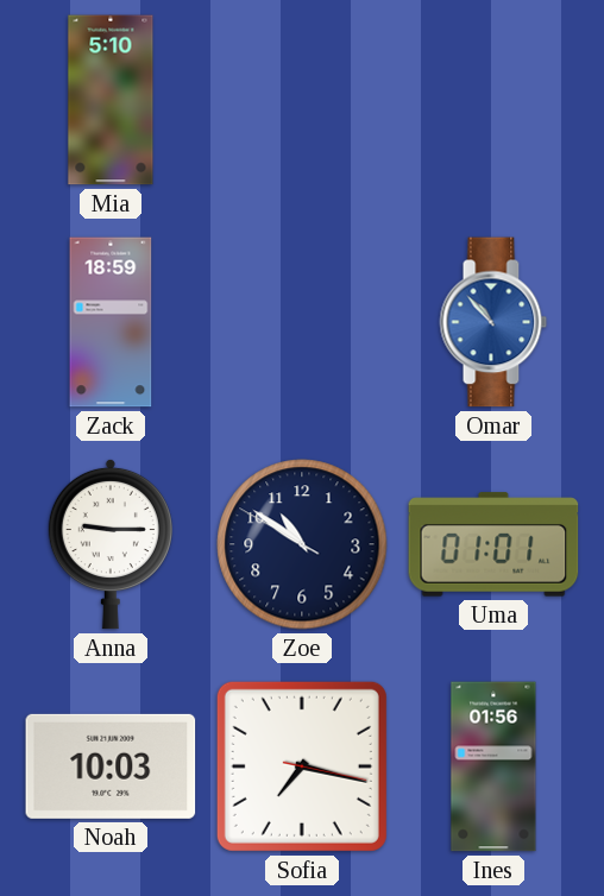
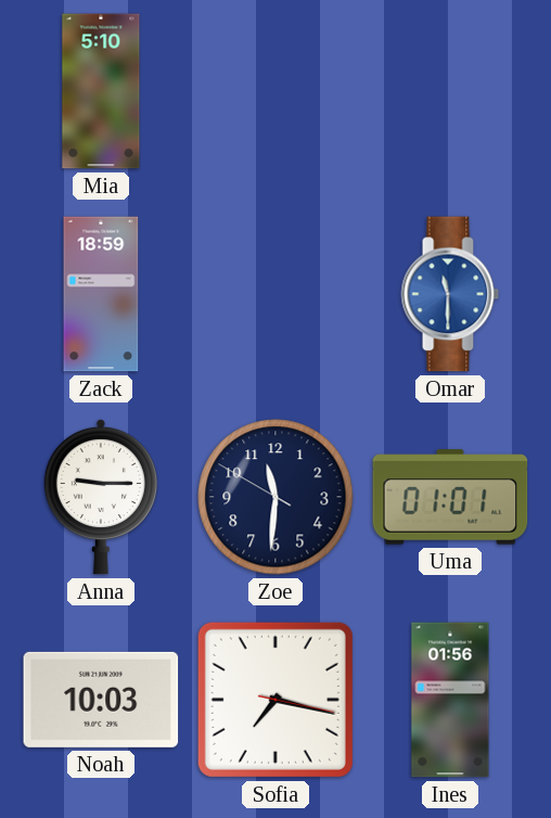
Omar: 10:53 -> 11:30
Zoe: 10:50 -> 11:30
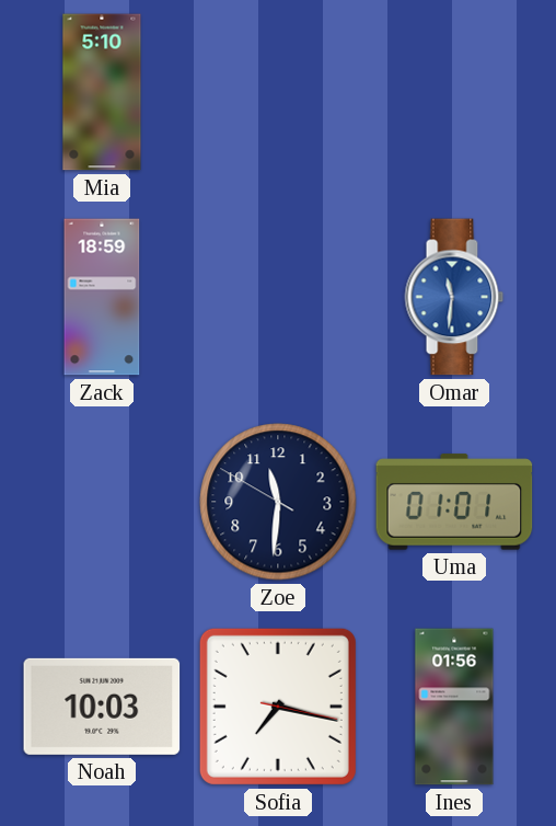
Omar: 11:30 -> 11:31
Anna: 9:15 -> none
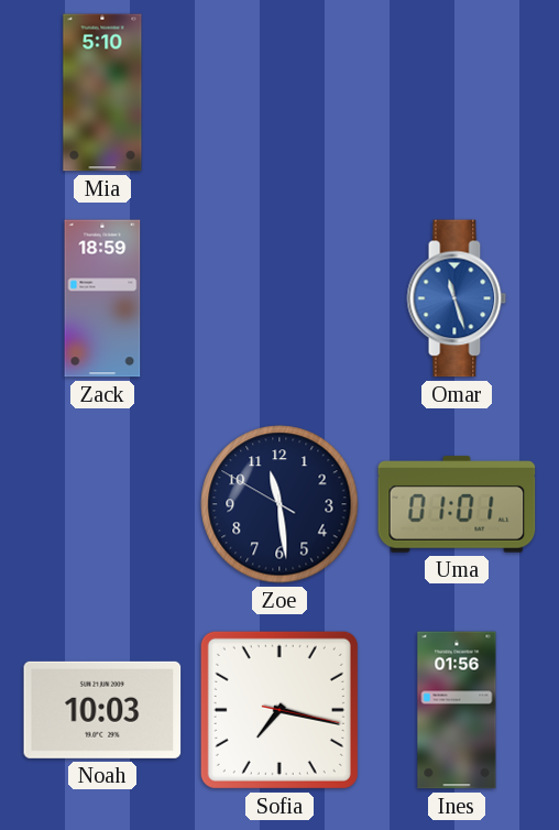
Omar: 11:31 -> 11:27
Zoe: 11:30 -> 11:28
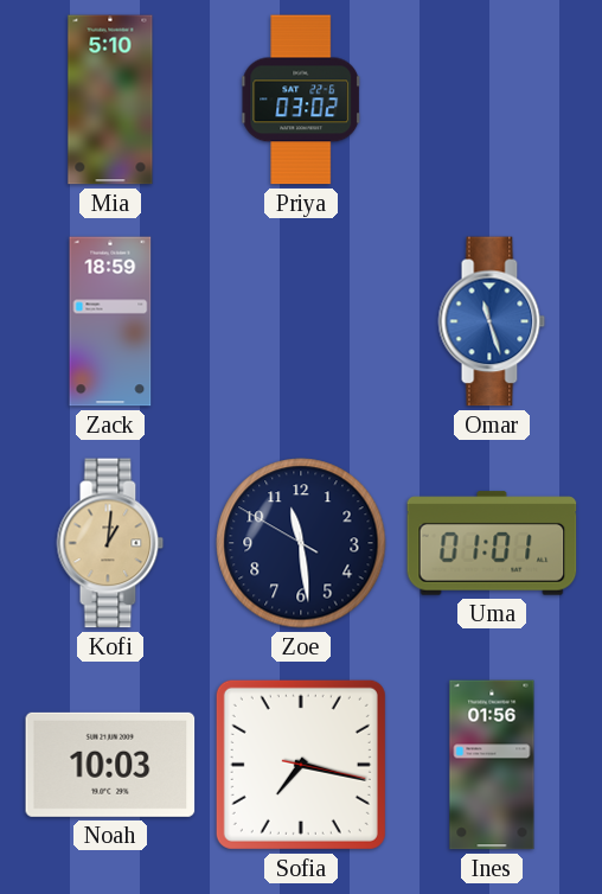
Priya: none -> 03:02
Kofi: none -> 1:01
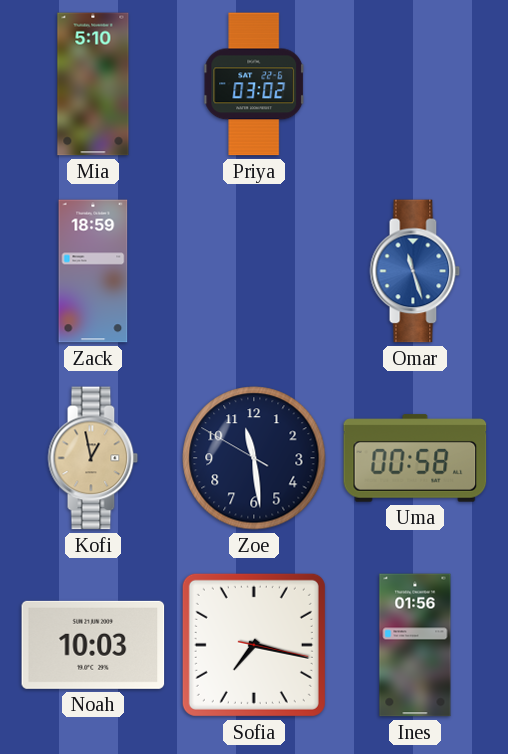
Kofi: 1:01 -> 12:58
Uma: 01:01 -> 00:58
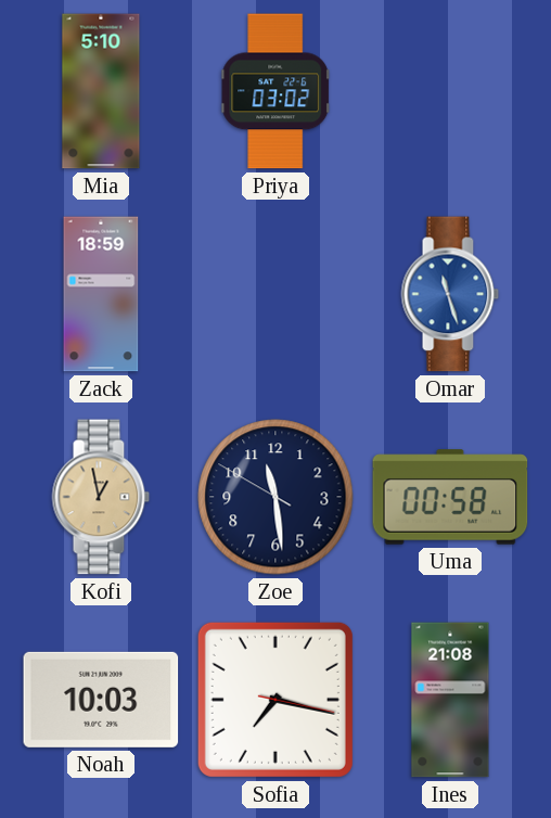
Ines: 01:56 -> 21:08
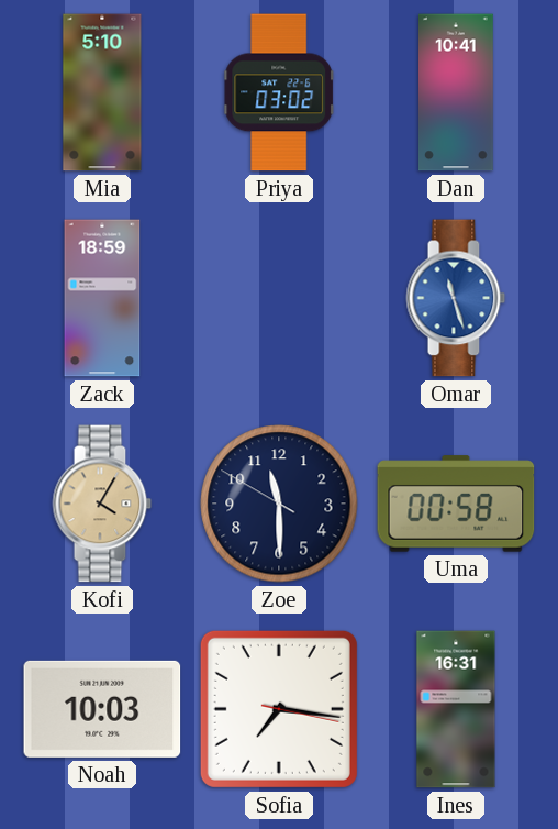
Dan: none -> 10:41
Kofi: 12:58 -> 4:05
Zoe: 11:28 -> 11:29
Sofia: 7:17 -> 7:16
Ines: 21:08 -> 16:31
